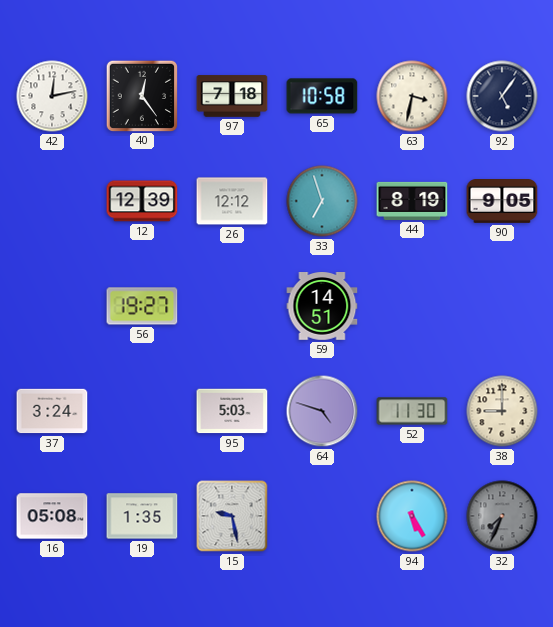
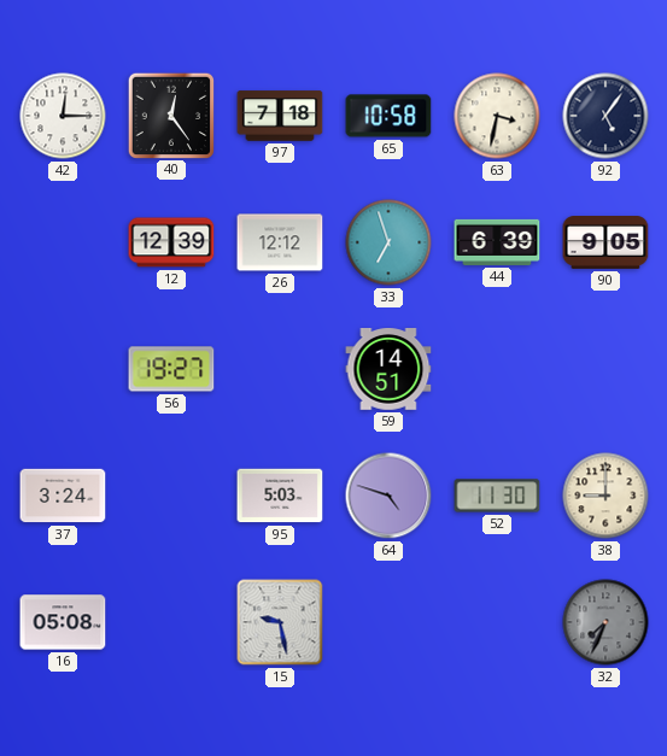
42: 12:13 -> 12:15
44: 8:19 -> 6:39
19: 1:35 -> none
94: 5:25 -> none
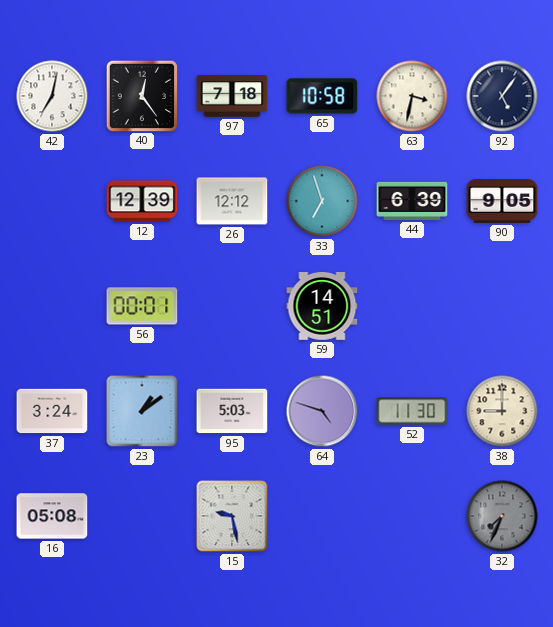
42: 12:15 -> 7:02
56: 19:27 -> 00:01
23: none -> 1:09
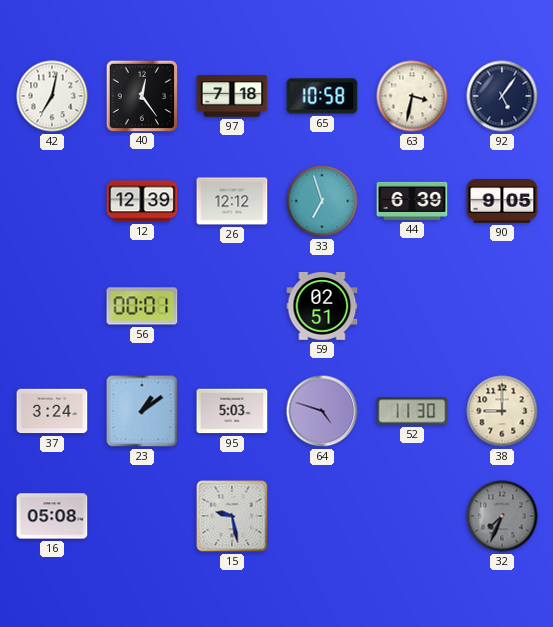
59: 14:51 -> 02:51
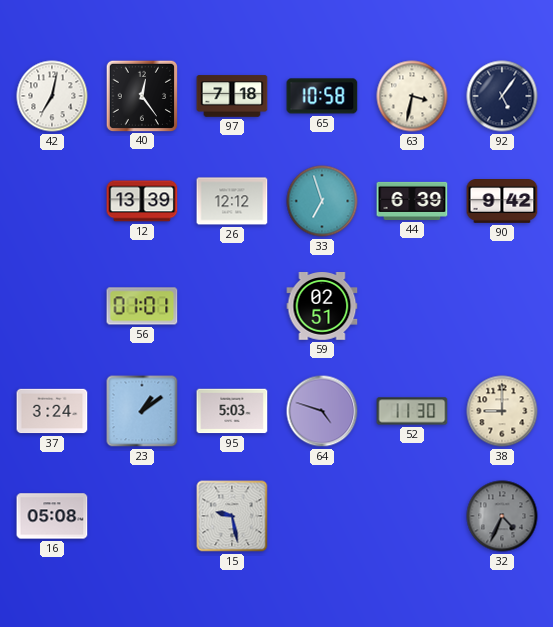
12: 12:39 -> 13:39
90: 9:05 -> 9:42
56: 00:01 -> 01:01
32: 7:34 -> 4:34
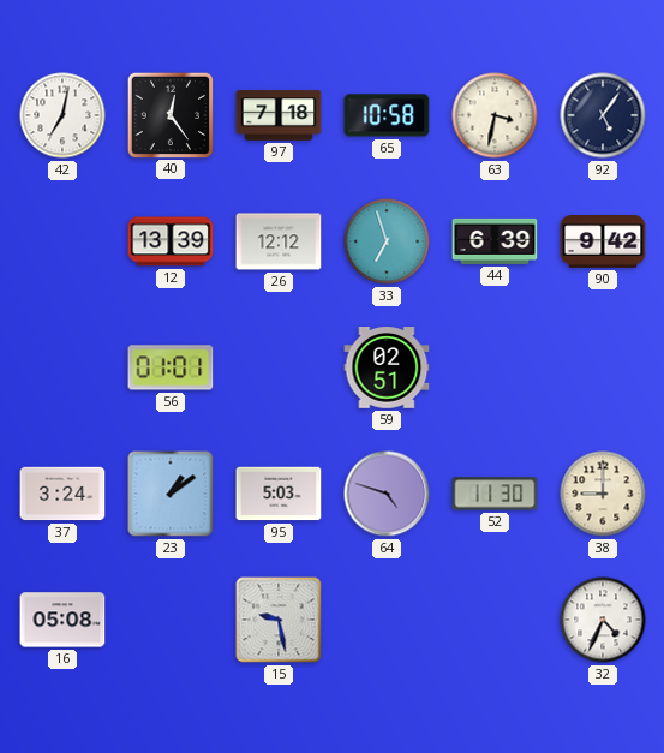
32 dial: grey -> white
